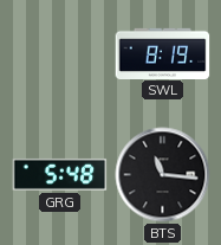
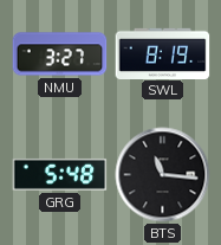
NMU: none -> 3:27
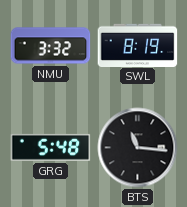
NMU: 3:27 -> 3:32
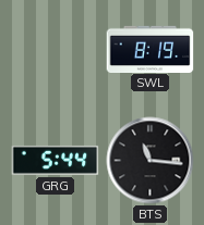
NMU: 3:32 -> none
GRG: 5:48 -> 5:44
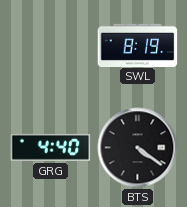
GRG: 5:44 -> 4:40
BTS: 11:16 -> 4:21
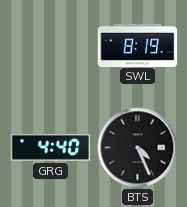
BTS: 4:21 -> 4:26
